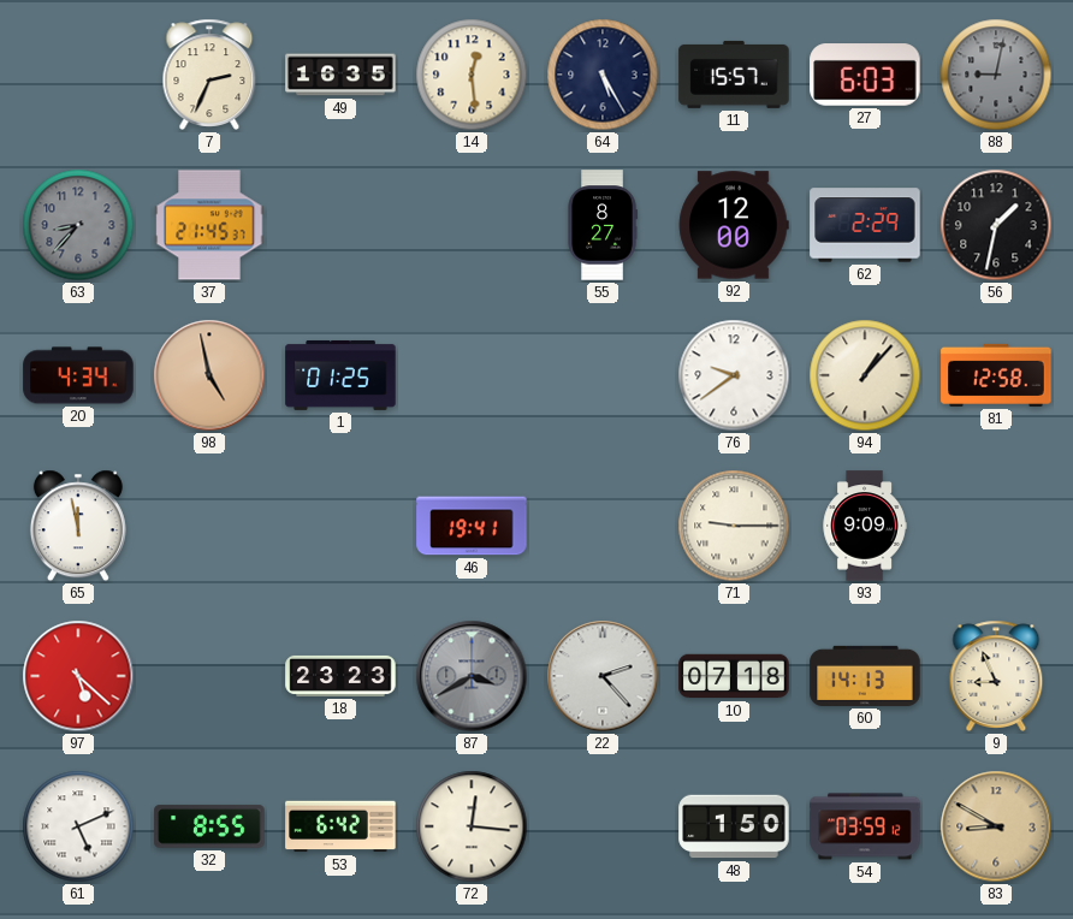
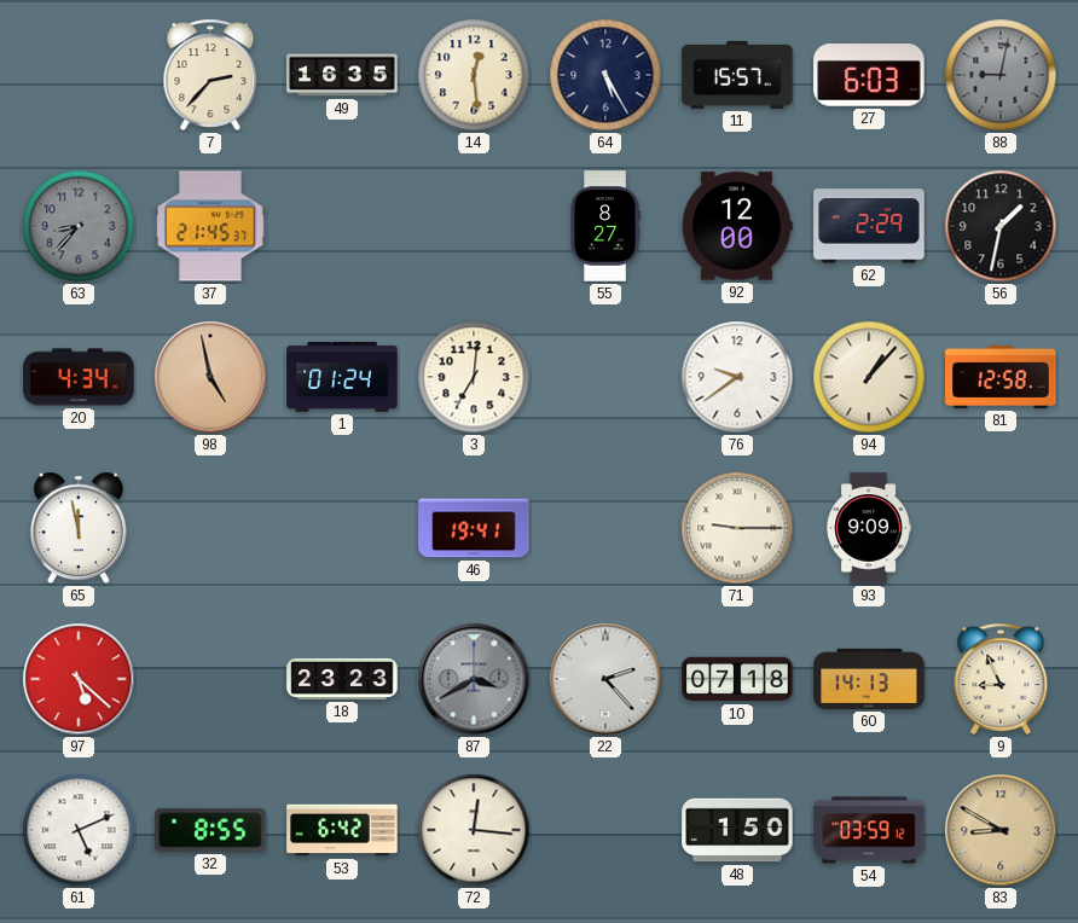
7: 2:34 -> 2:37
1: 01:25 -> 01:24
3: none -> 7:01
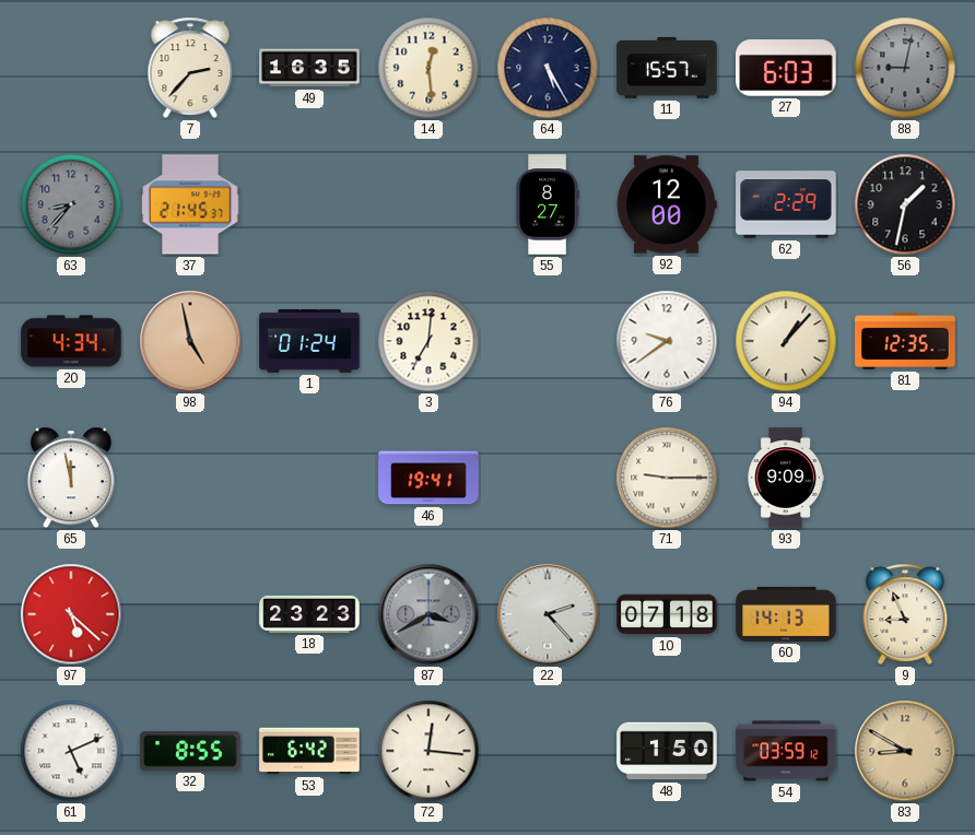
81: 12:58 -> 12:35
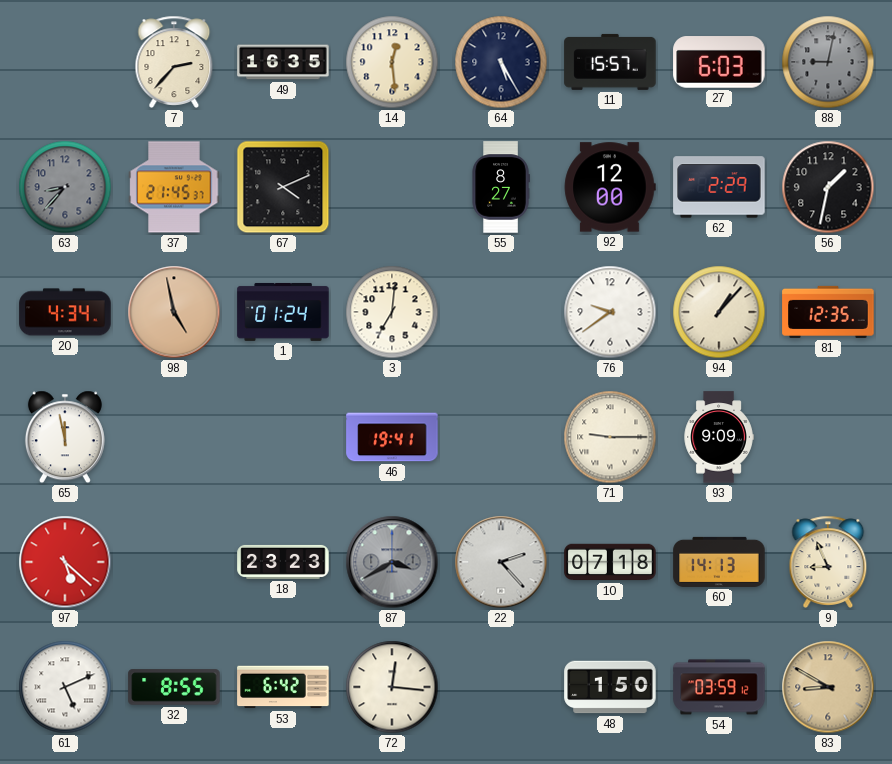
67: none -> 4:11
